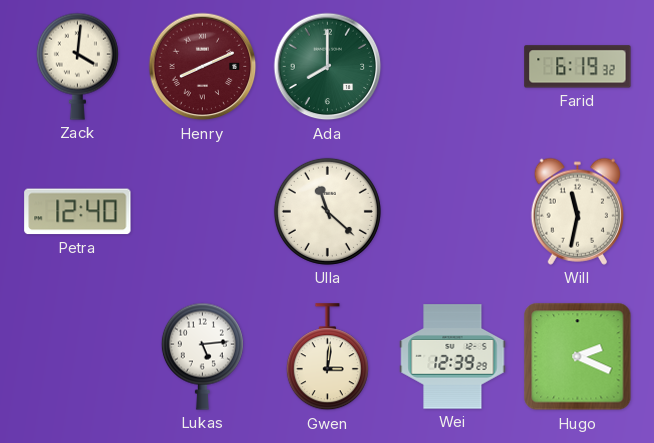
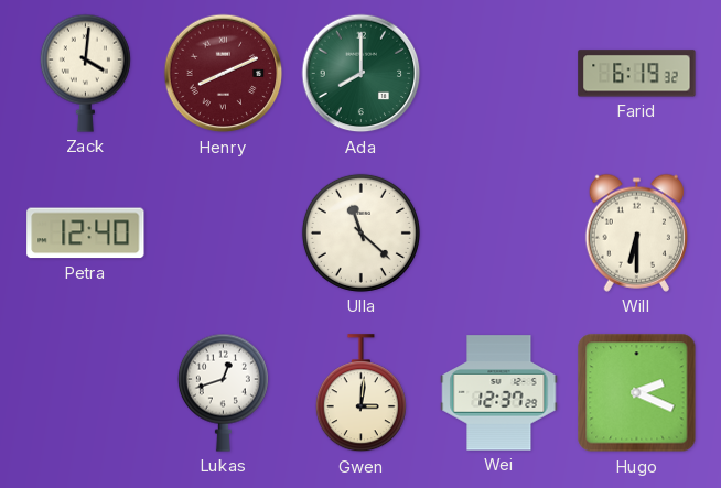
Will: 11:32 -> 6:30
Lukas: 5:14 -> 12:42
Wei: 12:39 -> 12:37
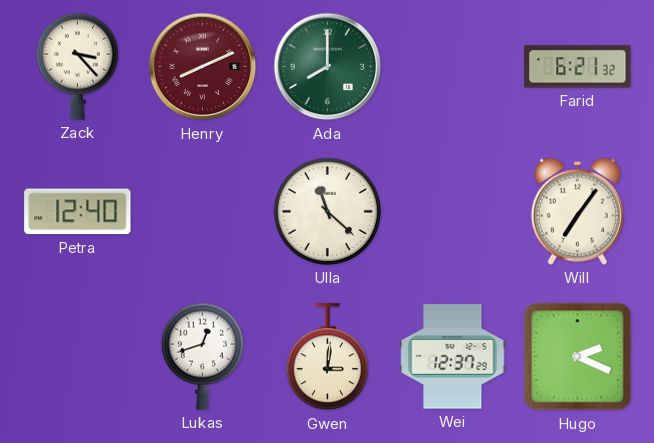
Zack: 4:01 -> 3:23
Farid: 6:19 -> 6:21
Will: 6:30 -> 7:06
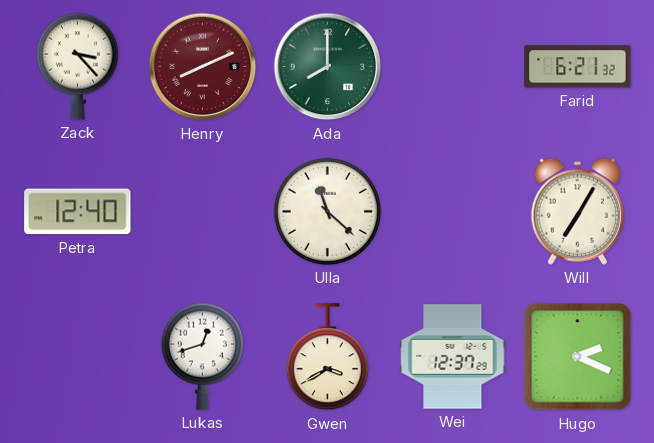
Will: 7:06 -> 7:05
Gwen: 3:01 -> 3:40
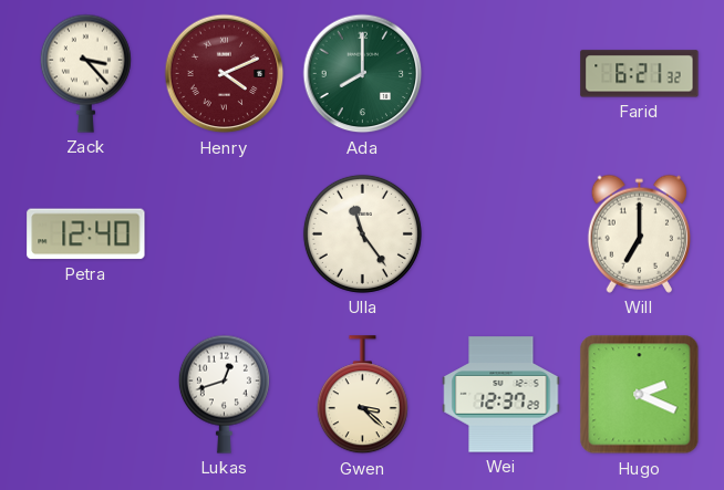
Henry: 8:11 -> 4:11
Ulla: 11:22 -> 11:24
Will: 7:05 -> 7:00
Gwen: 3:40 -> 3:22
